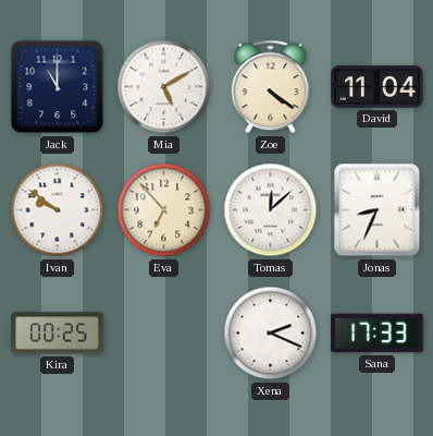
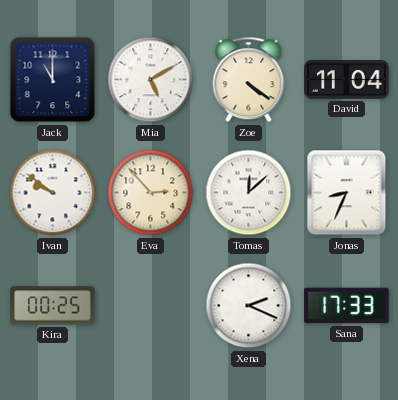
Eva: 6:53 -> 2:53
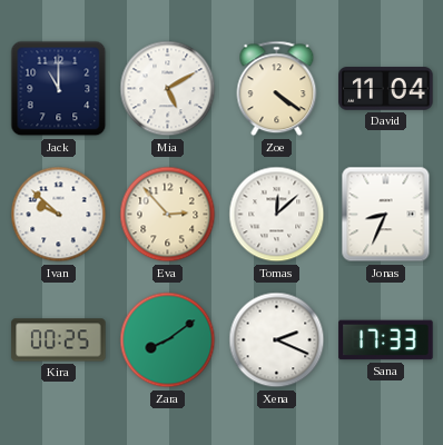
Ivan: 9:51 -> 9:52
Zara: none -> 8:09
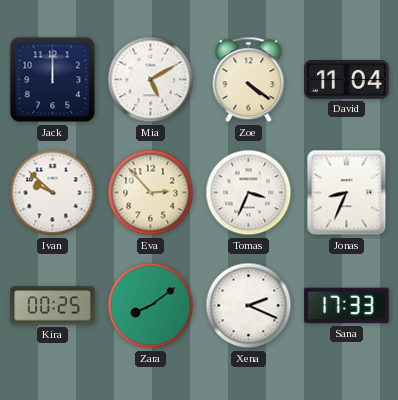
Jack: 11:00 -> 12:00
Tomas: 12:08 -> 3:34
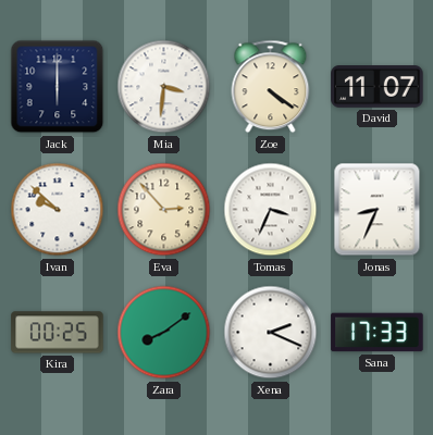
Jack: 12:00 -> 6:00
Mia: 5:10 -> 3:31
David: 11:04 -> 11:07
